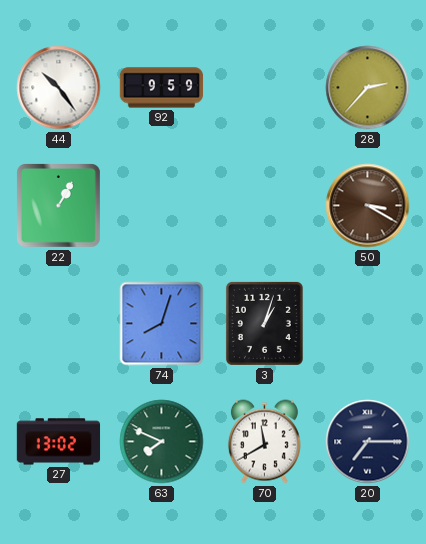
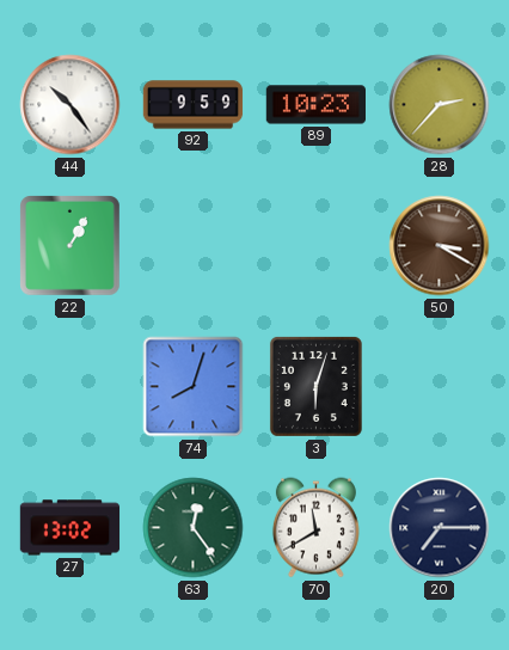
89: none -> 10:23
3: 1:03 -> 6:03
63: 7:49 -> 12:24
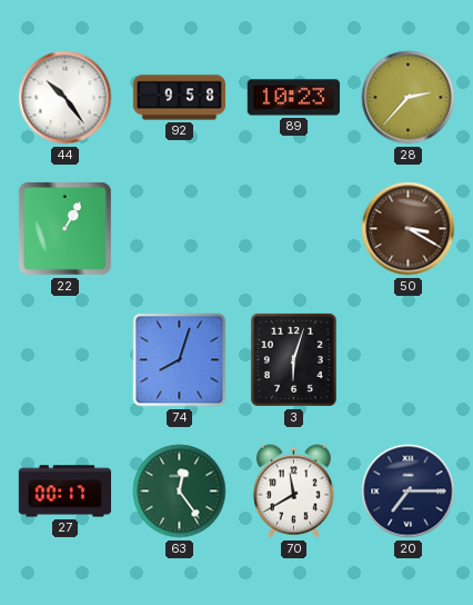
92: 9:59 -> 9:58
27: 13:02 -> 00:17
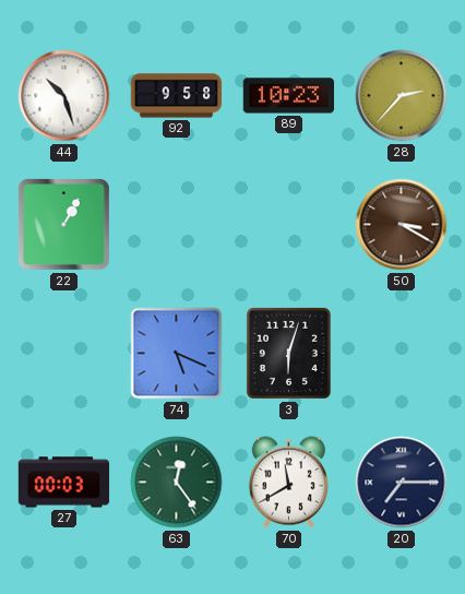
44: 10:24 -> 10:27
74: 8:03 -> 5:19
27: 00:17 -> 00:03
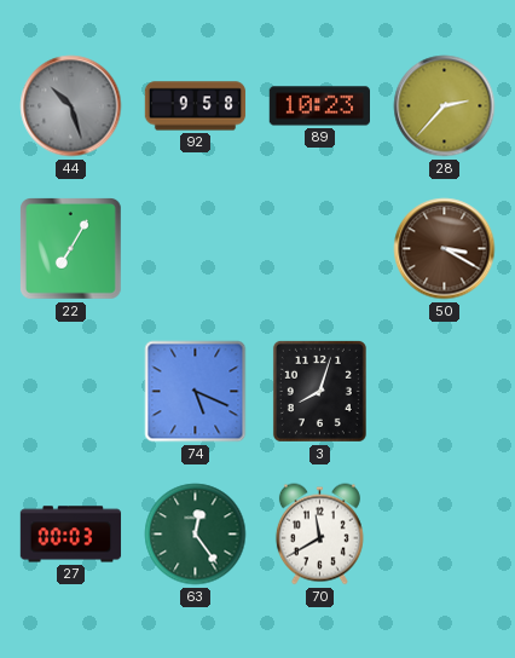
44 dial: white -> grey
22: 1:05 -> 7:05
3: 6:03 -> 8:03
20: 7:15 -> none
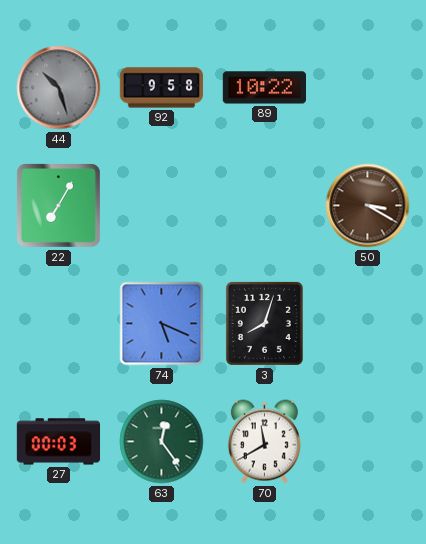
89: 10:23 -> 10:22
28: 2:37 -> none
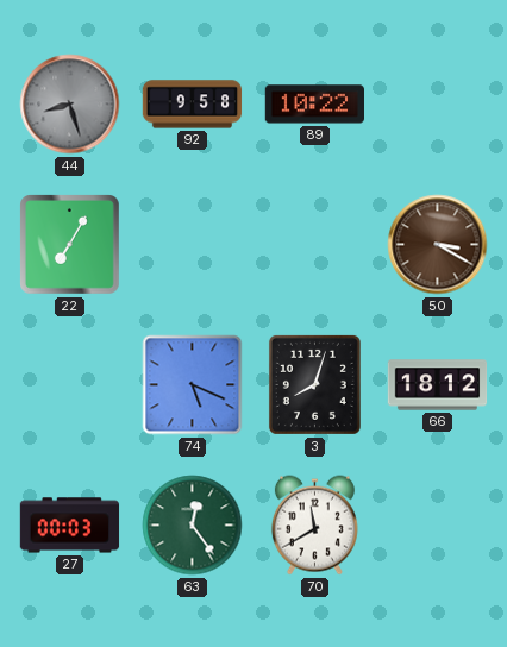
44: 10:27 -> 8:27
66: none -> 18:12
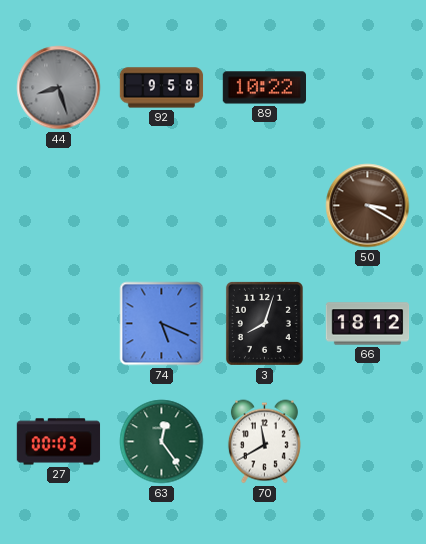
22: 7:05 -> none
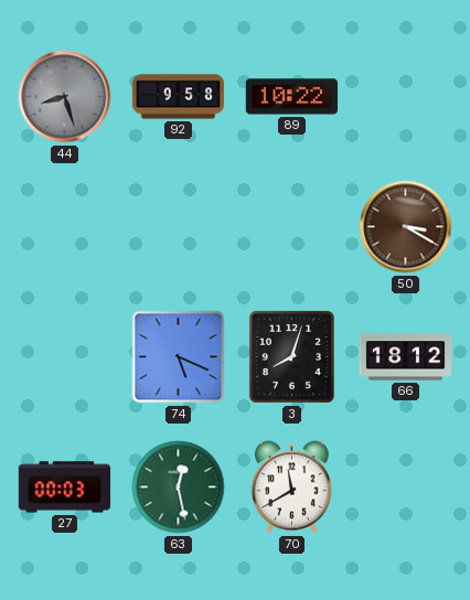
63: 12:24 -> 12:28
